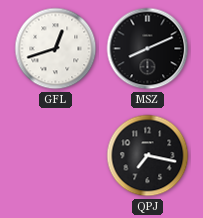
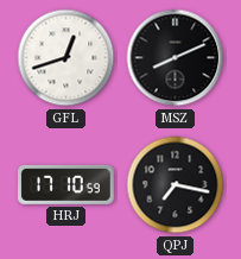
HRJ: none -> 17:10
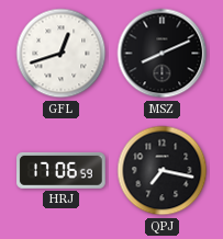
HRJ: 17:10 -> 17:06
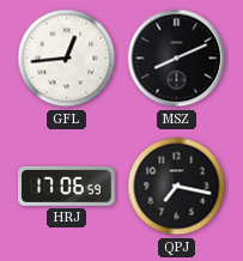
GFL: 12:42 -> 12:44
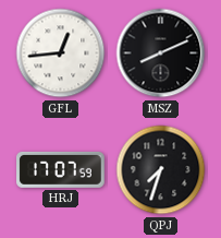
HRJ: 17:06 -> 17:07
QPJ: 7:17 -> 7:33
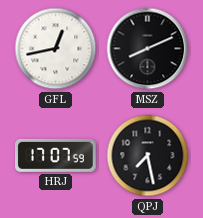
GFL: 12:44 -> 12:43
QPJ: 7:33 -> 7:28
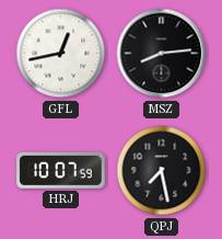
MSZ: 8:11 -> 8:14
HRJ: 17:07 -> 10:07
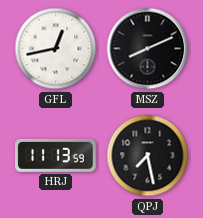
MSZ: 8:14 -> 8:11
HRJ: 10:07 -> 11:13
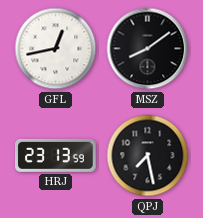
MSZ: 8:11 -> 8:09
HRJ: 11:13 -> 23:13
